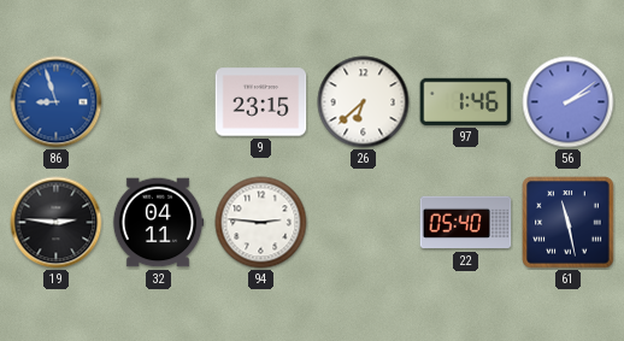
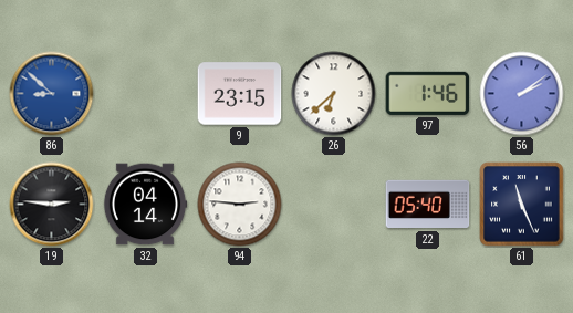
86: 8:57 -> 8:52
32: 04:11 -> 04:14
61: 11:28 -> 11:26
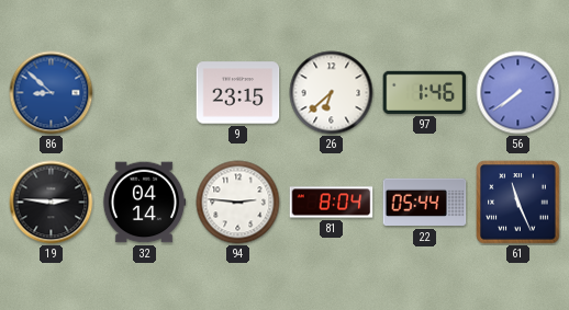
56: 2:09 -> 7:39
81: none -> 8:04
22: 05:40 -> 05:44
